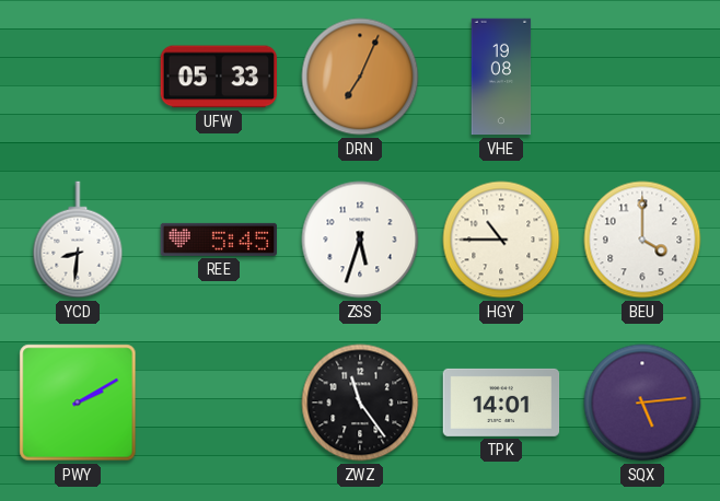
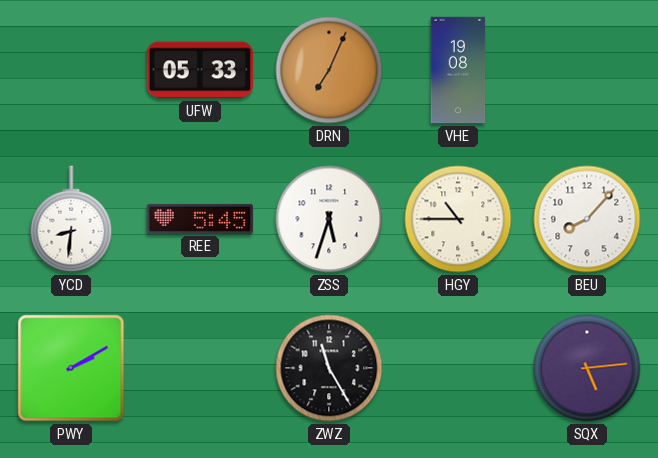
BEU: 4:00 -> 8:07
ZWZ: 11:24 -> 11:25
TPK: 14:01 -> none
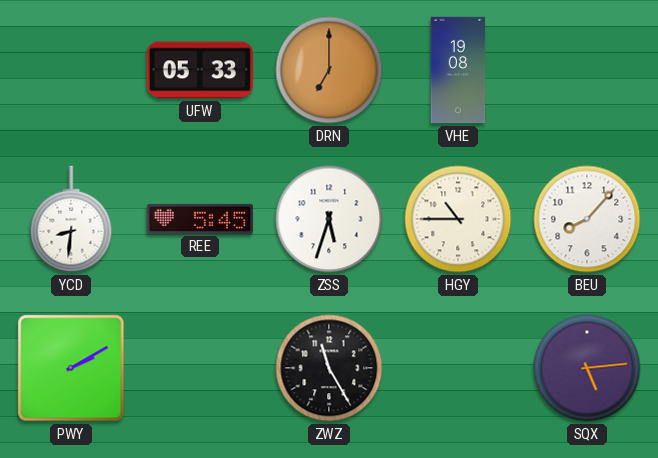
DRN: 7:04 -> 7:00
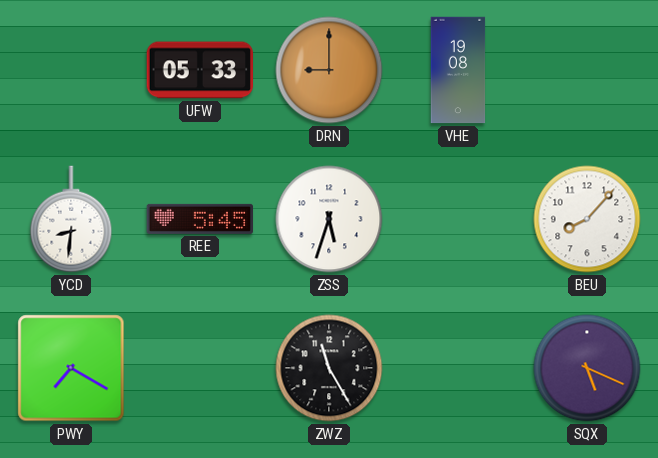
DRN: 7:00 -> 9:00
HGY: 10:45 -> none
PWY: 2:10 -> 7:20
SQX: 5:14 -> 5:19
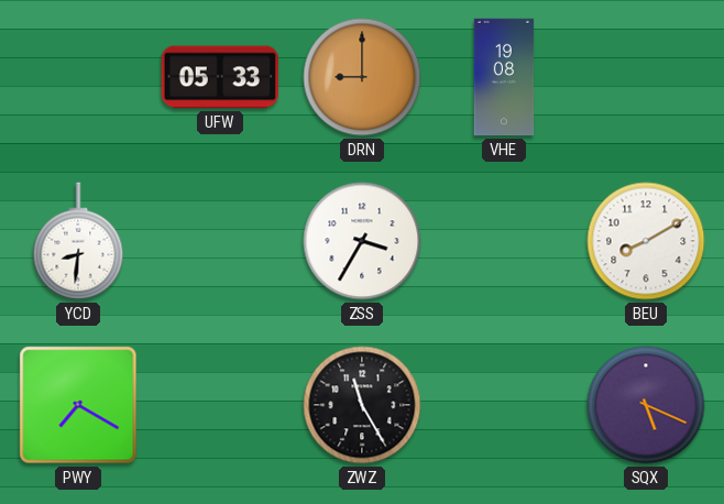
REE: 5:45 -> none
ZSS: 5:33 -> 3:35
BEU: 8:07 -> 8:10
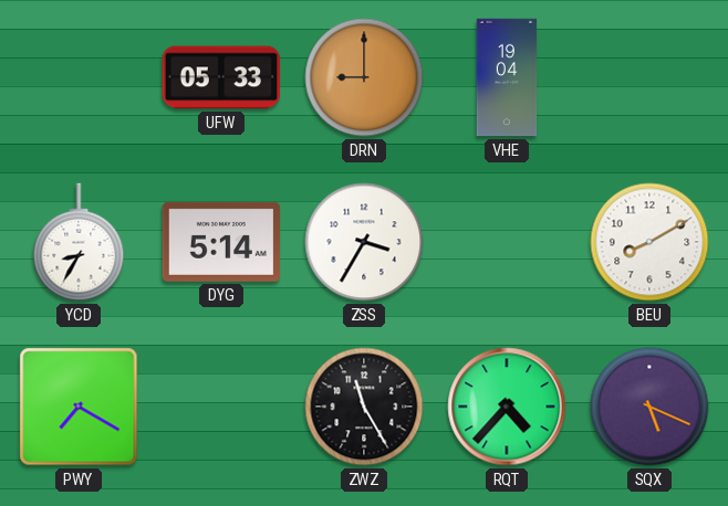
VHE: 19:08 -> 19:04
YCD: 8:31 -> 8:35
DYG: none -> 5:14
RQT: none -> 4:37
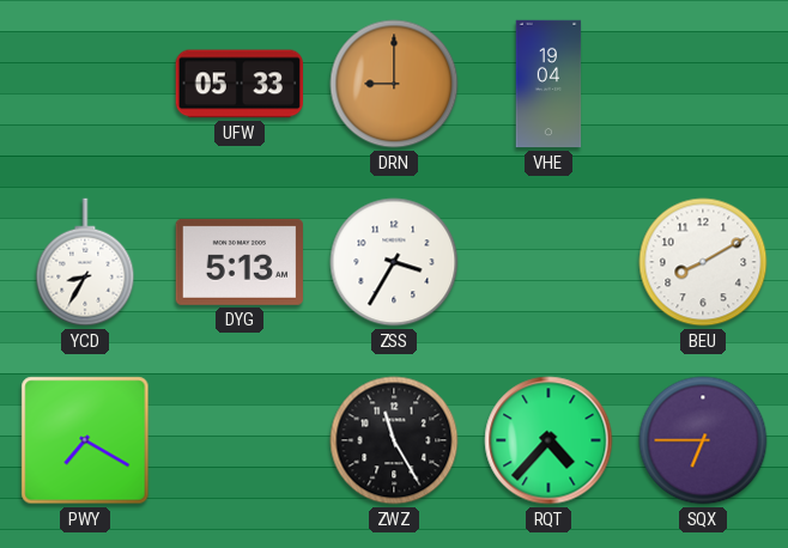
DYG: 5:14 -> 5:13
SQX: 5:19 -> 6:45
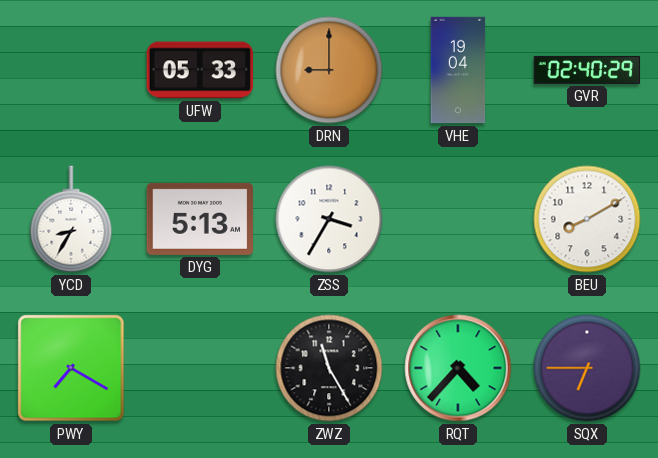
GVR: none -> 02:40
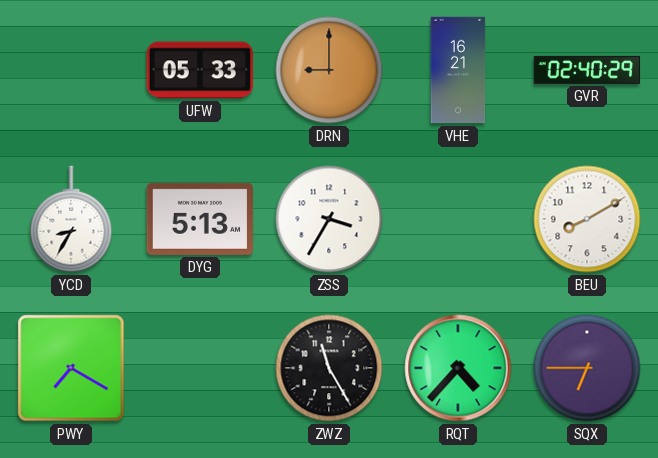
VHE: 19:04 -> 16:21
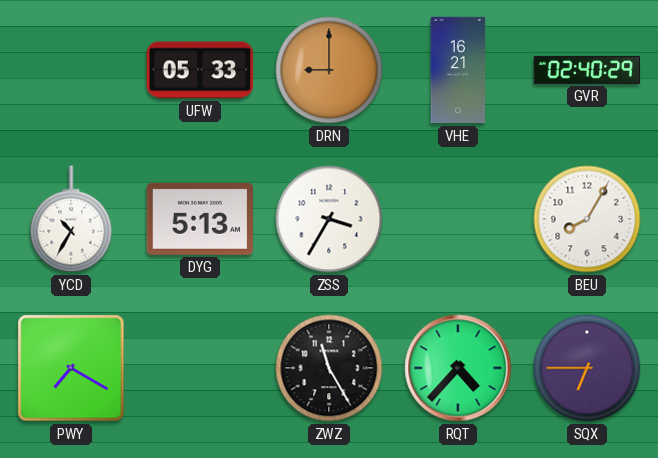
YCD: 8:35 -> 10:35
BEU: 8:10 -> 8:05
